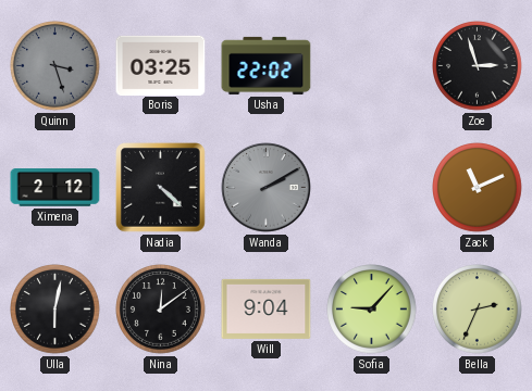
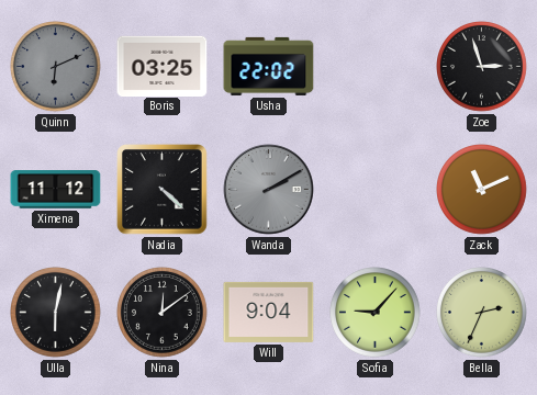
Quinn: 3:27 -> 6:11
Ximena: 2:12 -> 11:12
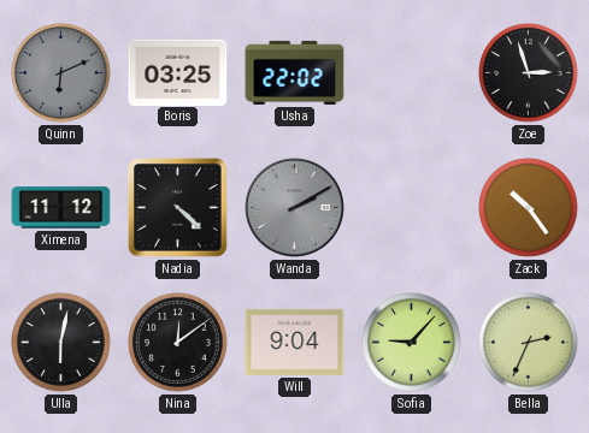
Zack: 11:11 -> 10:24
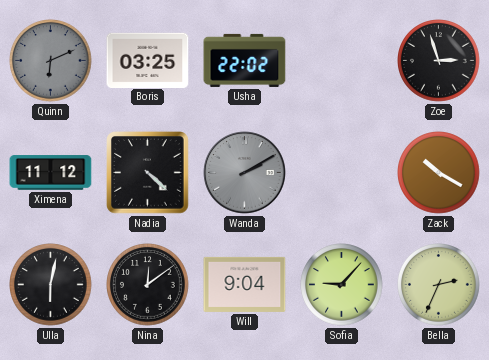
Zack: 10:24 -> 10:20
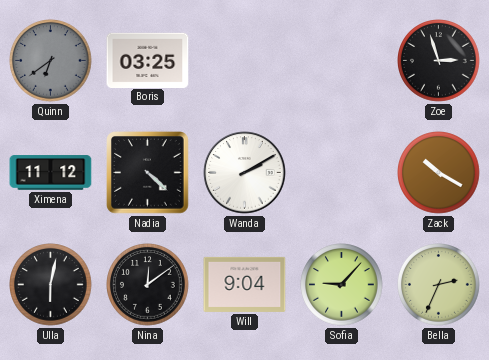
Quinn: 6:11 -> 6:39
Usha: 22:02 -> none
Wanda dial: grey -> white
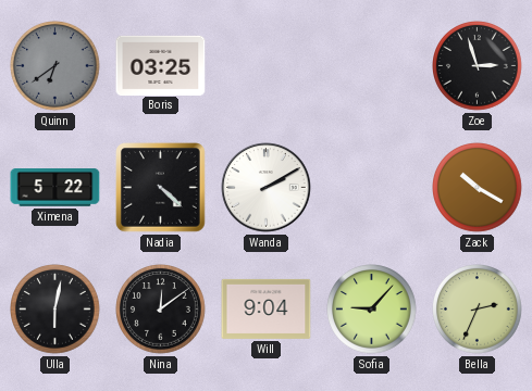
Ximena: 11:12 -> 5:22
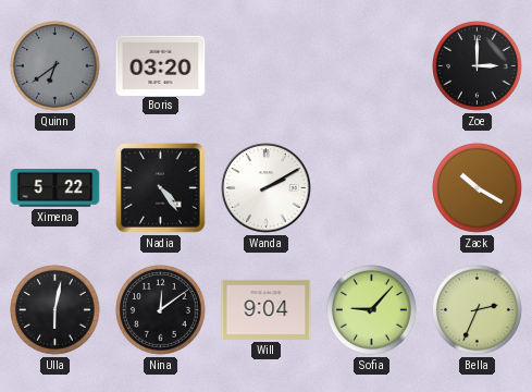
Boris: 03:25 -> 03:20
Zoe: 2:57 -> 3:00
Nadia: 4:22 -> 4:24
